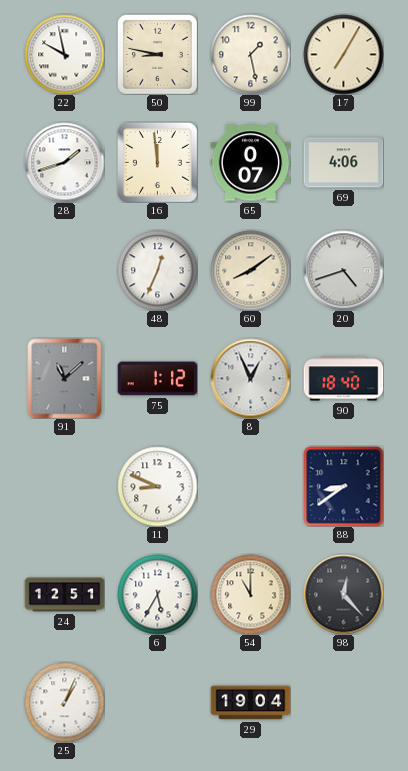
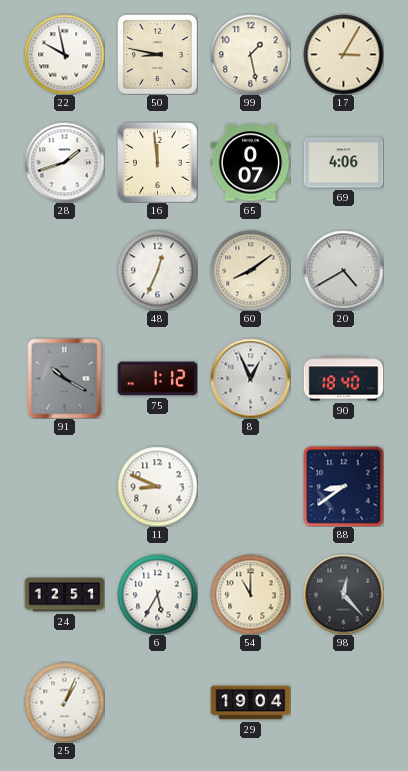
17: 7:05 -> 3:05
20: 4:42 -> 4:40
91: 11:08 -> 10:20
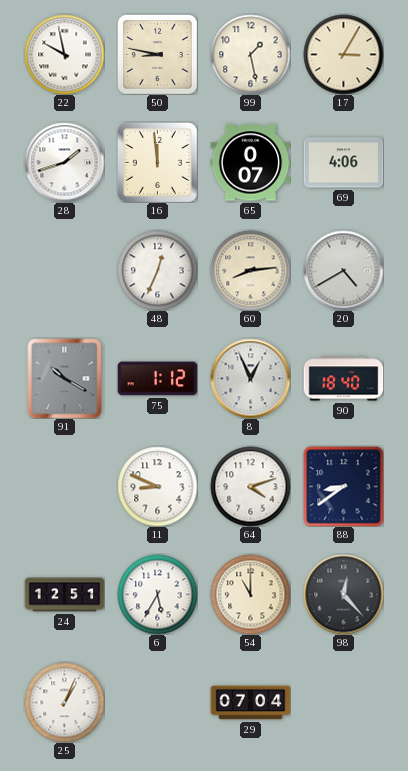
60: 8:09 -> 8:14
64: none -> 4:12
29: 19:04 -> 07:04
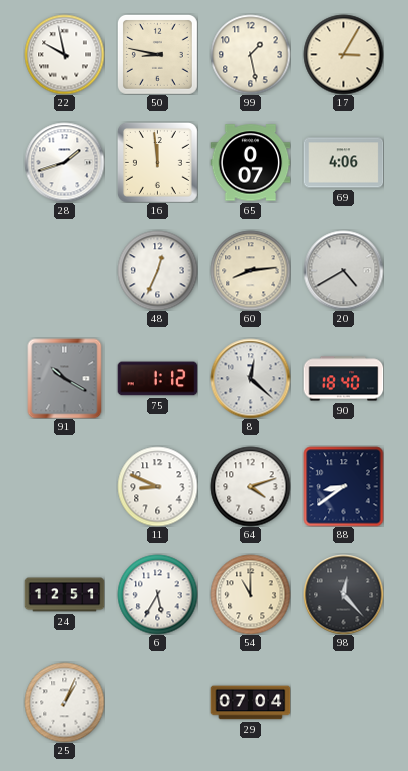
8: 12:56 -> 12:22
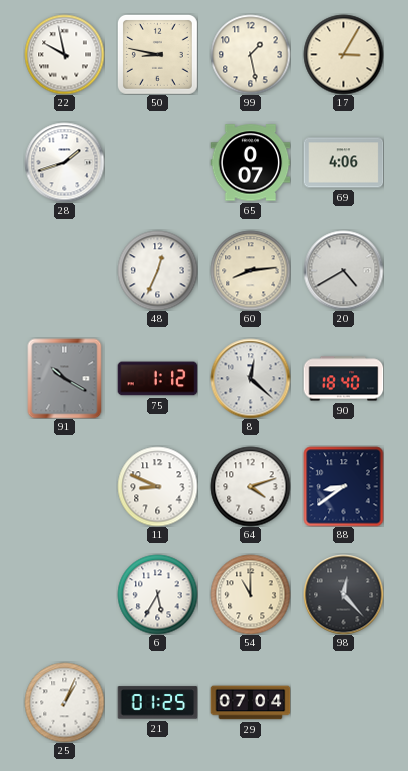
16: 11:59 -> none
24: 12:51 -> none
21: none -> 01:25
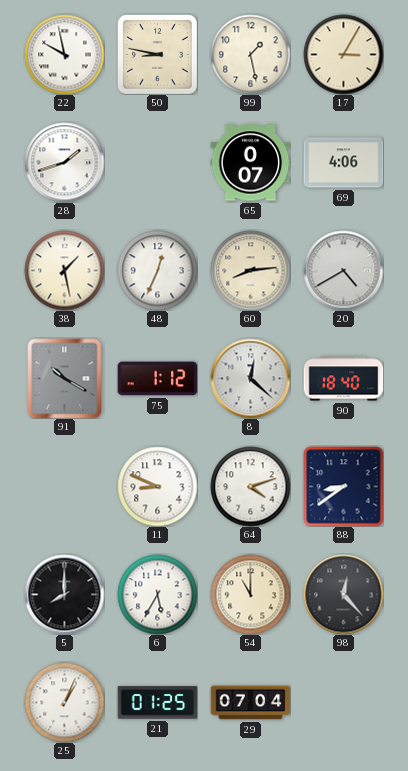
38: none -> 1:28
5: none -> 8:00
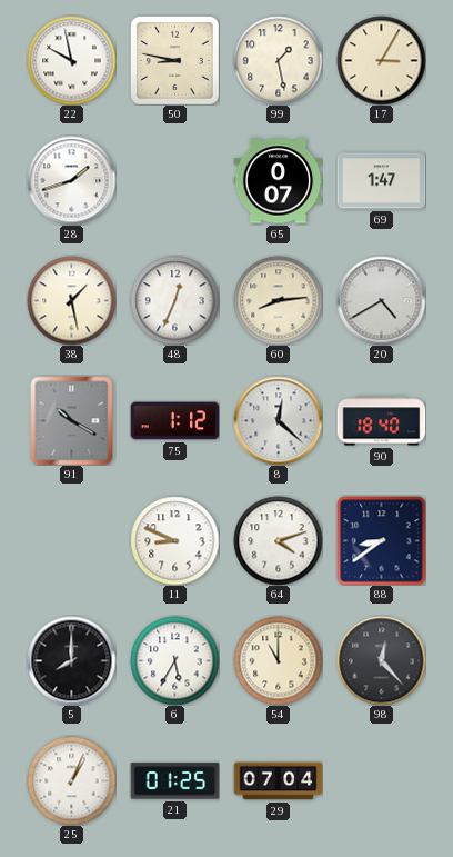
69: 4:06 -> 1:47
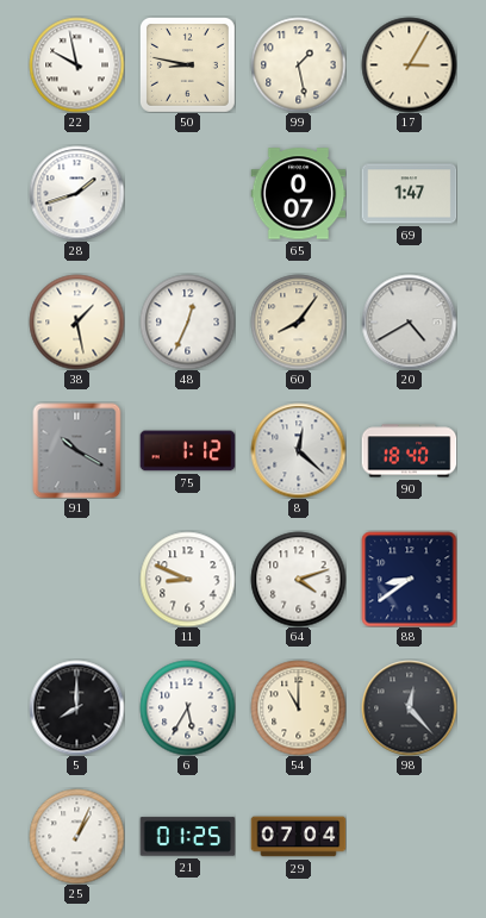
60: 8:14 -> 8:06
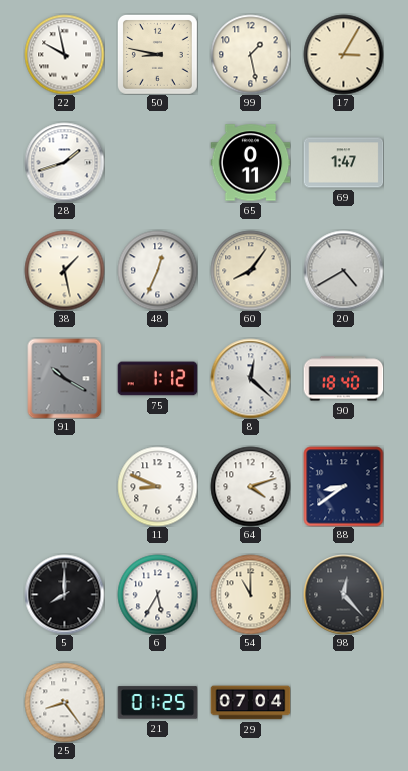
65: 0:07 -> 0:11
25: 1:04 -> 8:24
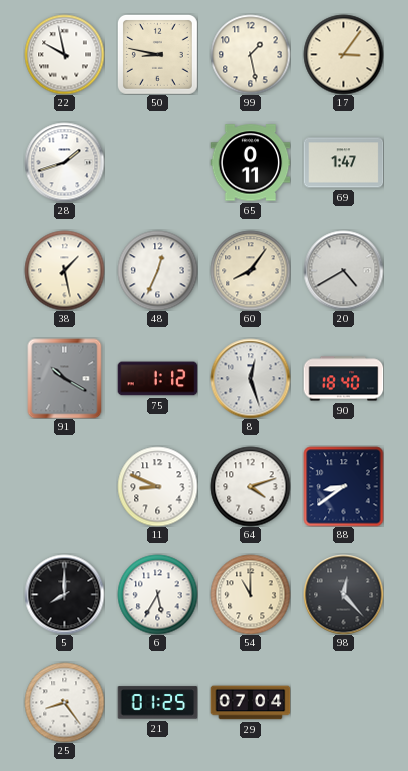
17: 3:05 -> 3:06
8: 12:22 -> 12:27
